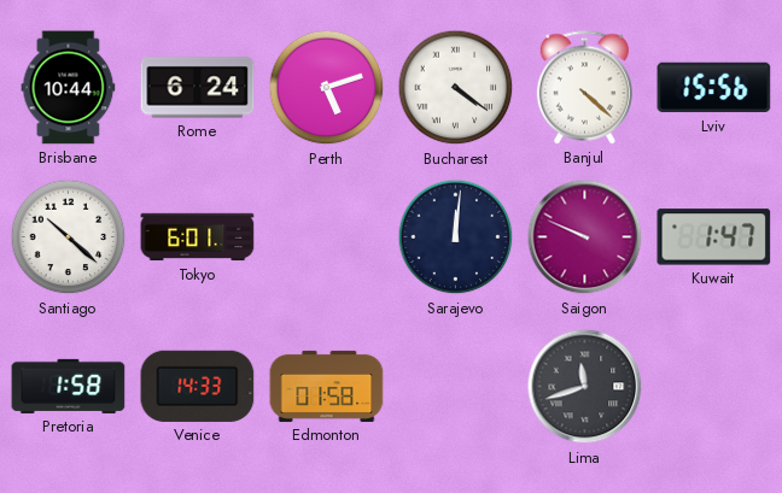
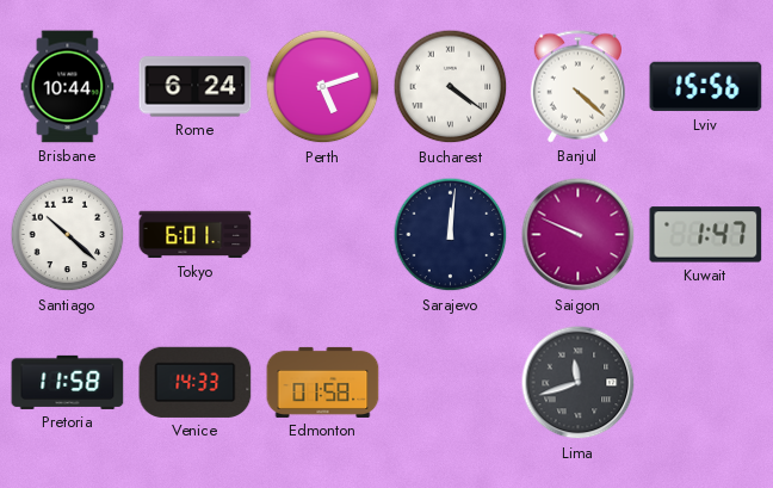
Pretoria: 1:58 -> 11:58
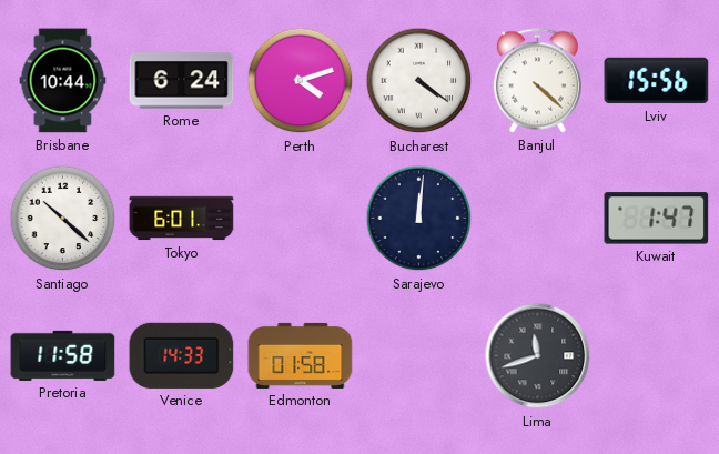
Perth: 5:12 -> 4:12
Saigon: 9:49 -> none
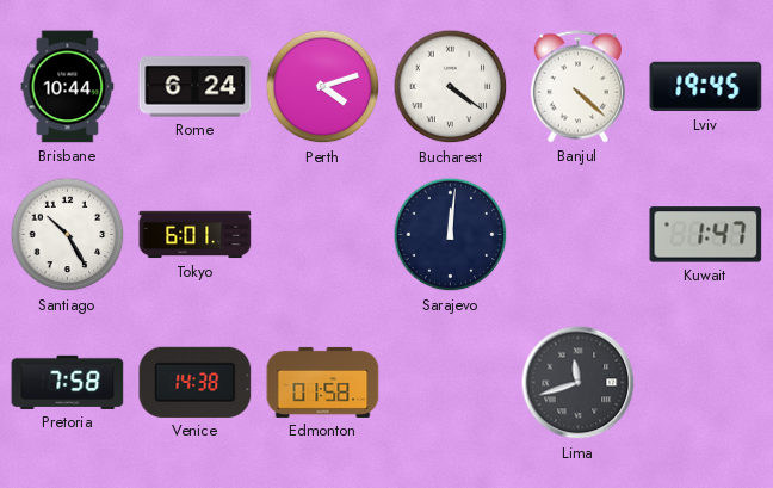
Lviv: 15:56 -> 19:45
Santiago: 10:22 -> 10:25
Pretoria: 11:58 -> 7:58
Venice: 14:33 -> 14:38
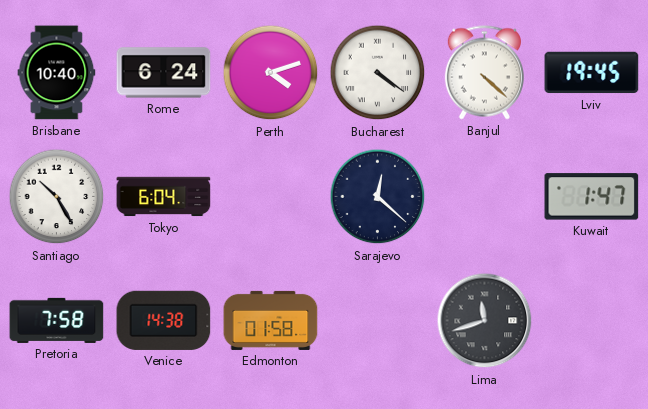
Brisbane: 10:44 -> 10:40
Tokyo: 6:01 -> 6:04
Sarajevo: 12:01 -> 12:22
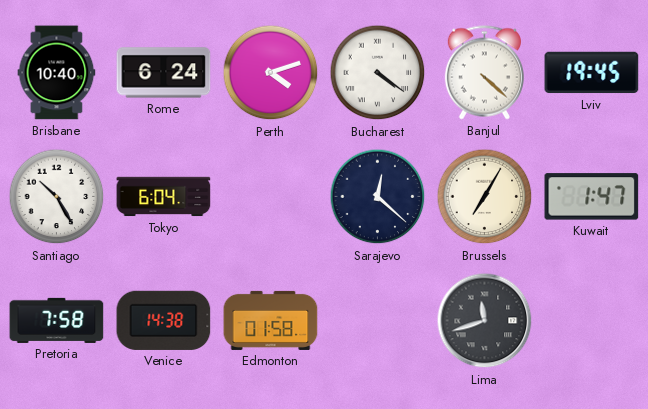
Brussels: none -> 7:05
